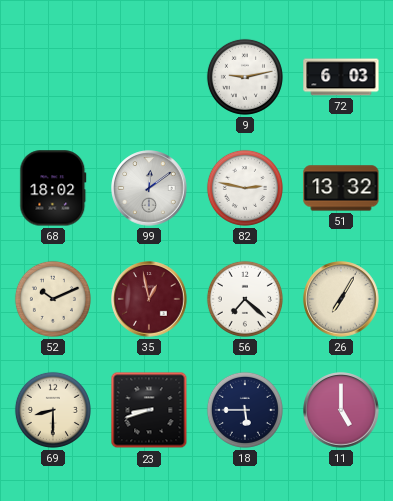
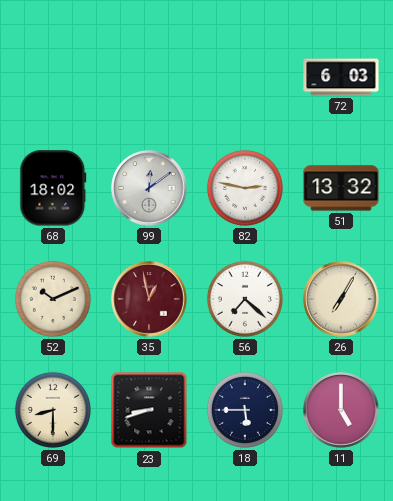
9: 9:13 -> none
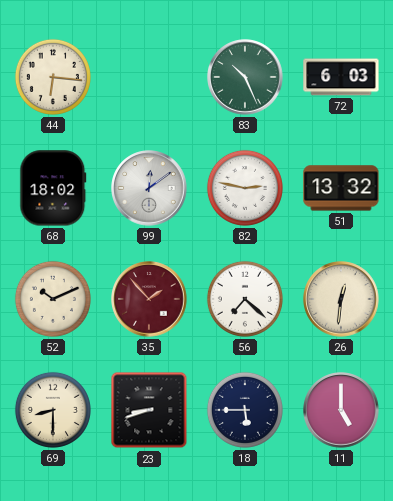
44: none -> 6:16
83: none -> 10:26
35: 12:58 -> 1:53
26: 7:05 -> 12:31
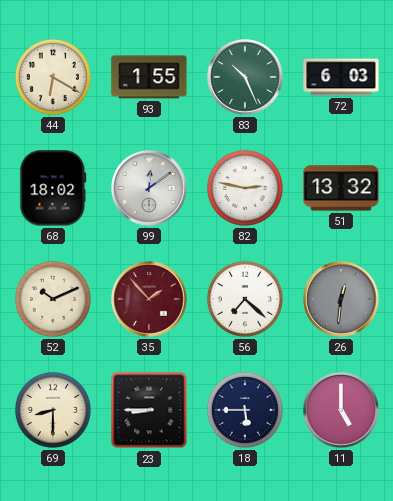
44: 6:16 -> 6:20
93: none -> 1:55
26 dial: cream -> grey
23: 8:42 -> 8:45
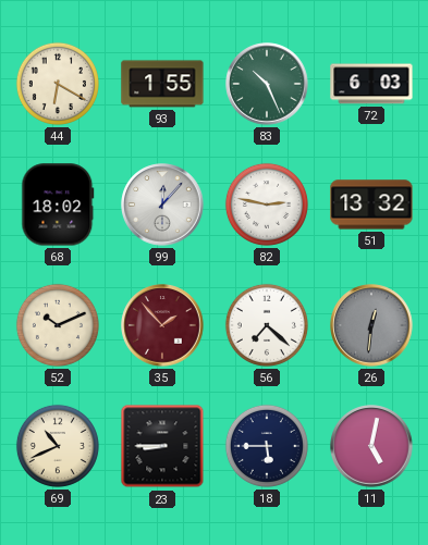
99: 12:09 -> 12:07
69: 8:30 -> 10:41
11: 5:00 -> 5:02
